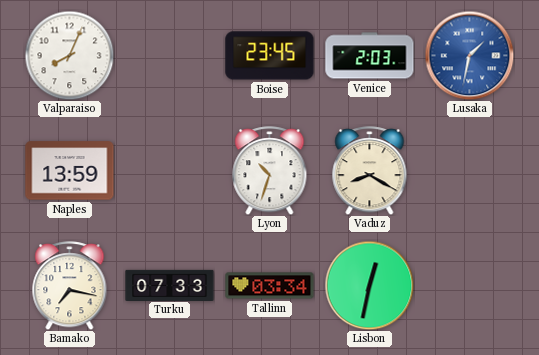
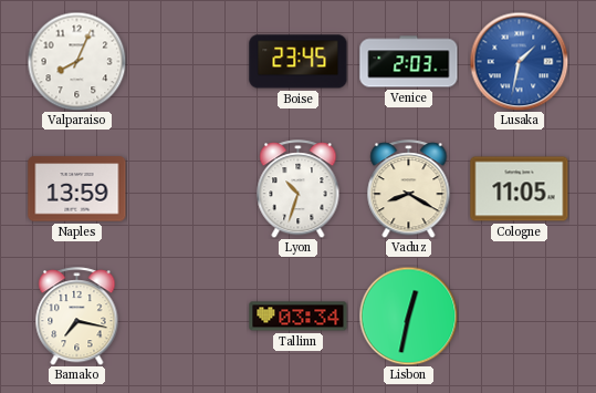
Cologne: none -> 11:05
Turku: 07:33 -> none
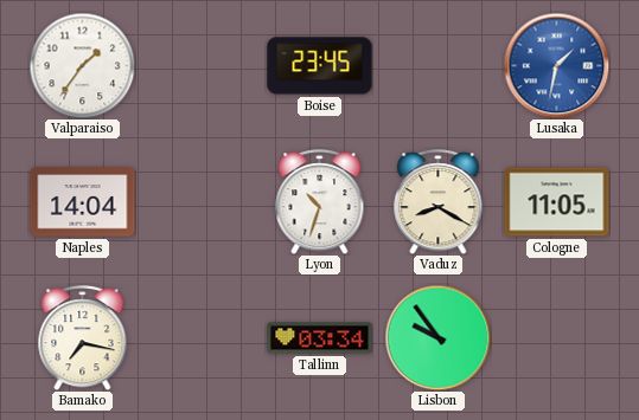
Valparaiso: 8:04 -> 1:36
Venice: 2:03 -> none
Naples: 13:59 -> 14:04
Lisbon: 12:32 -> 9:54
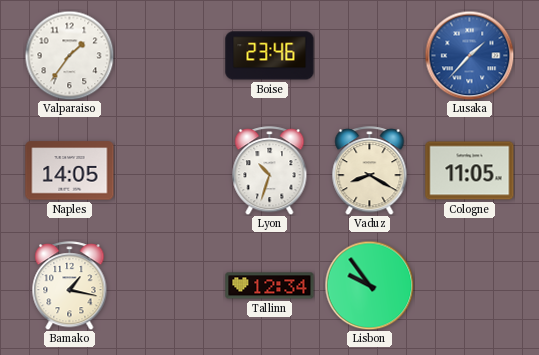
Boise: 23:45 -> 23:46
Lusaka: 1:32 -> 1:37
Naples: 14:04 -> 14:05
Bamako: 7:17 -> 1:17
Tallinn: 03:34 -> 12:34
